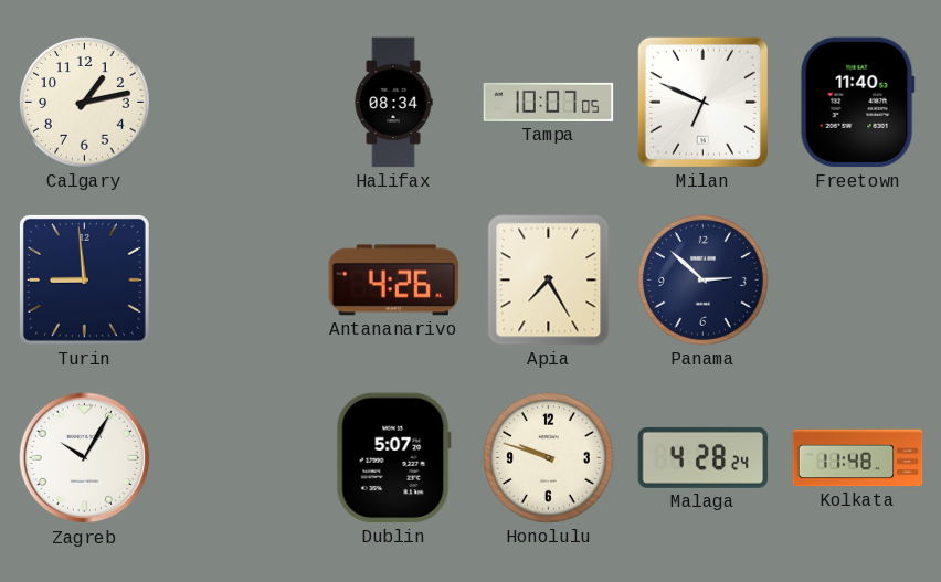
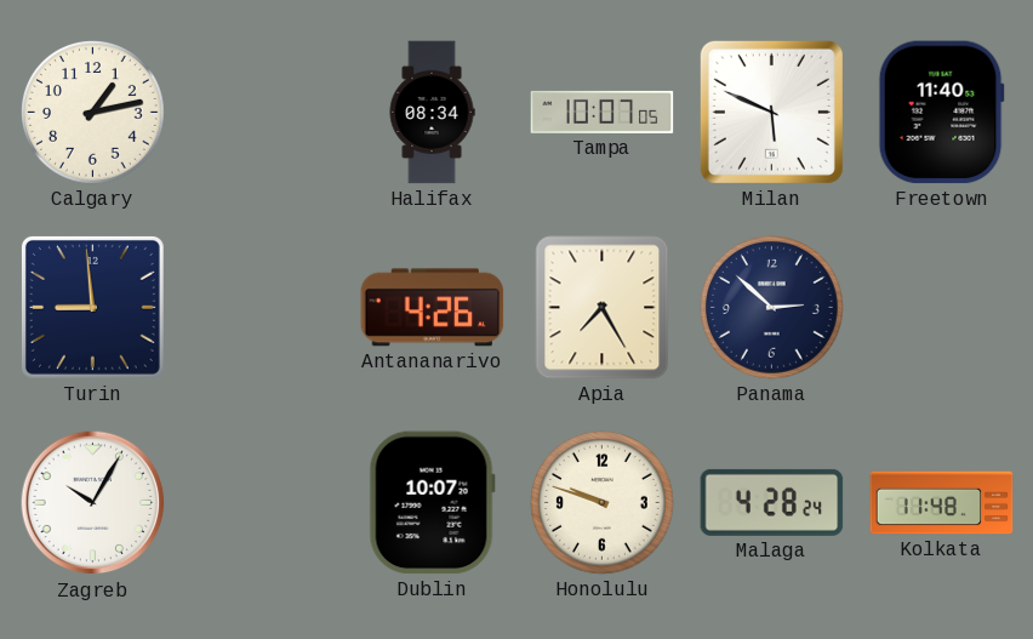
Milan: 6:49 -> 5:49
Dublin: 5:07 -> 10:07
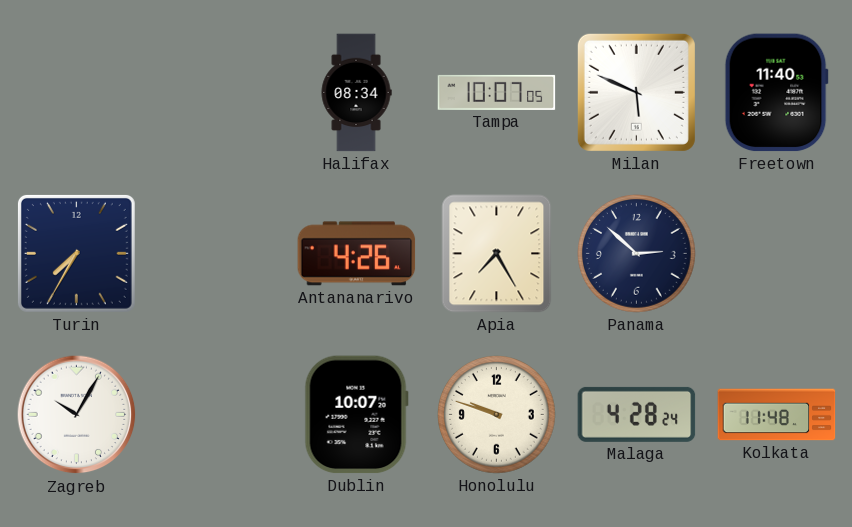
Calgary: 1:13 -> none
Turin: 8:59 -> 7:35
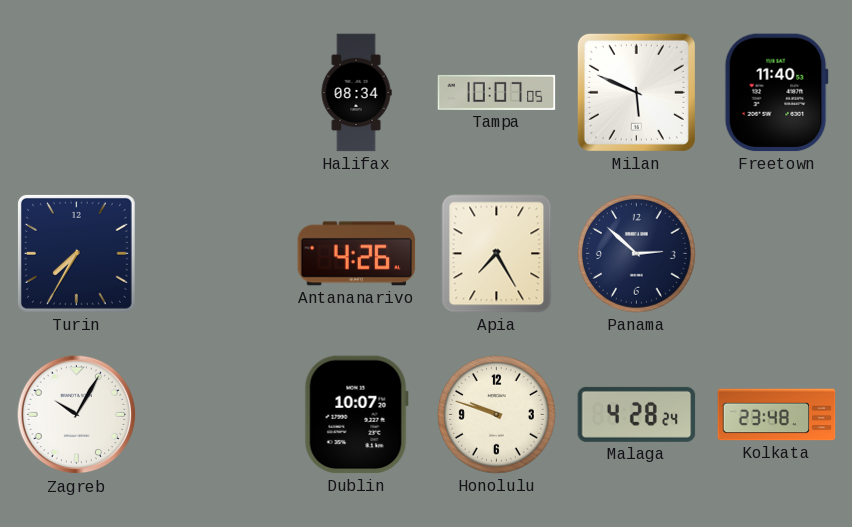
Kolkata: 11:48 -> 23:48
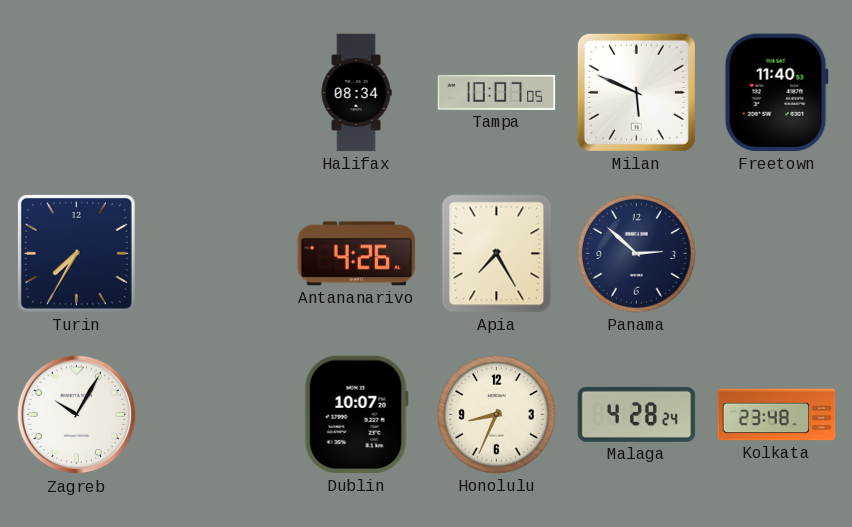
Honolulu: 9:48 -> 8:34
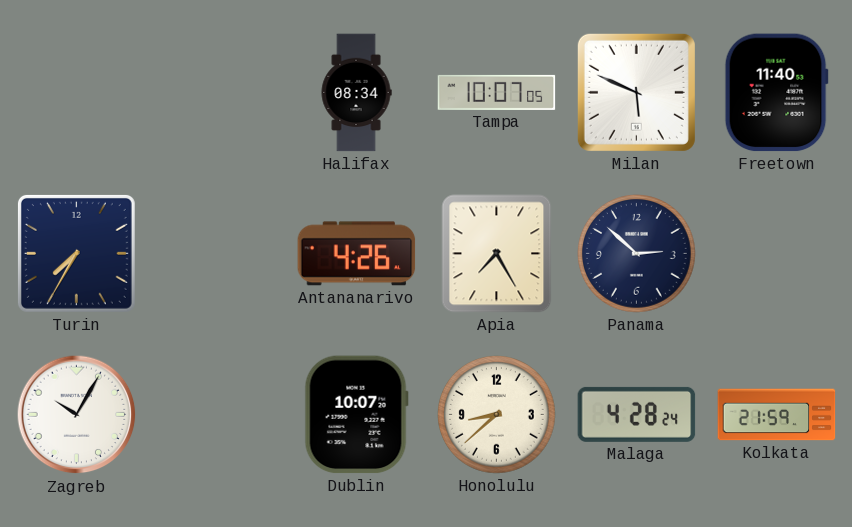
Honolulu: 8:34 -> 8:38
Kolkata: 23:48 -> 21:59
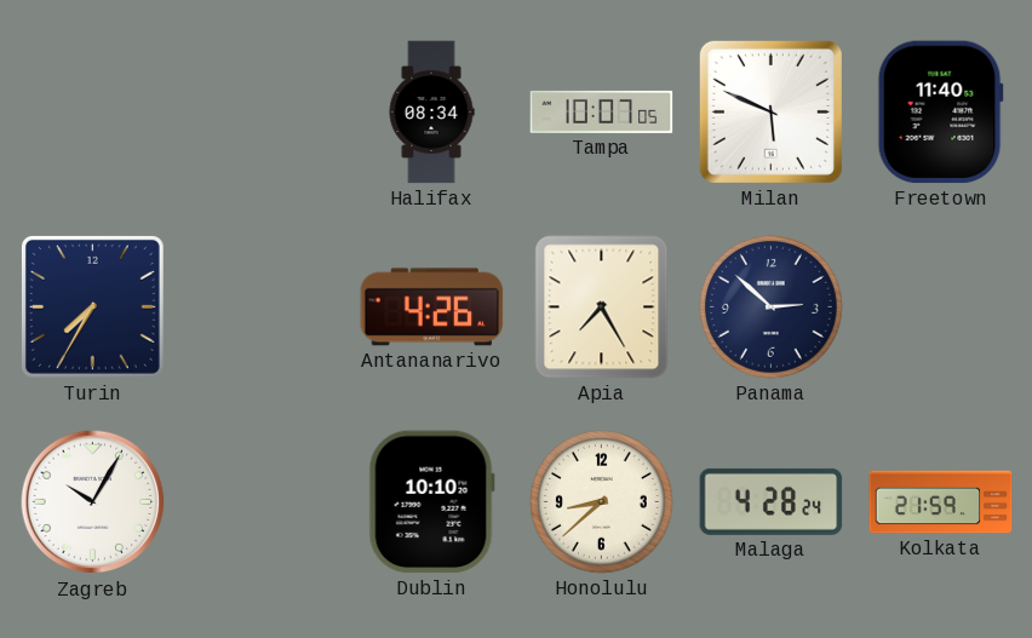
Dublin: 10:07 -> 10:10
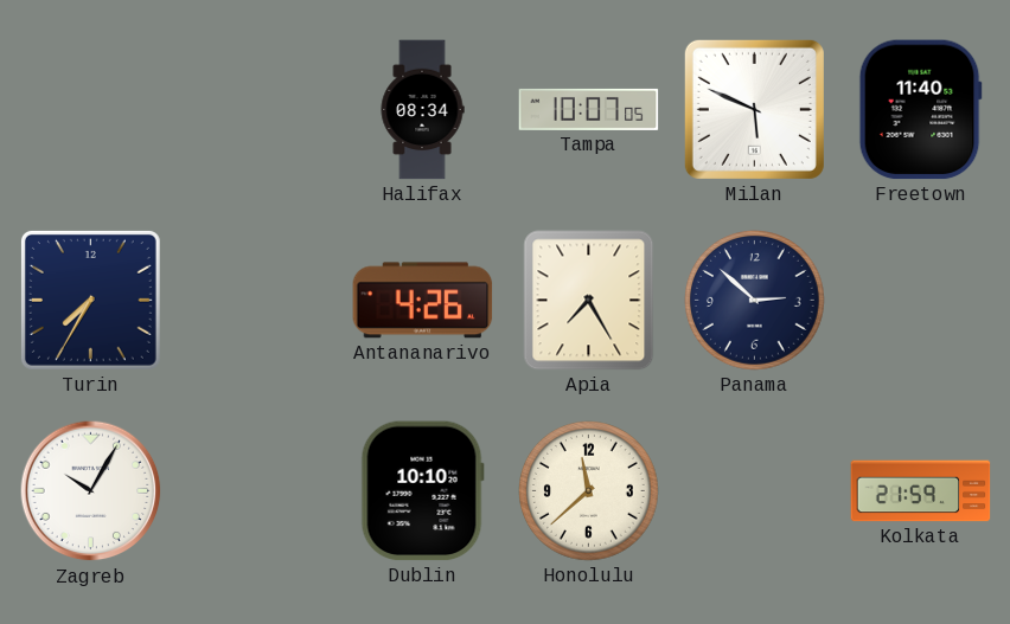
Honolulu: 8:38 -> 11:38
Malaga: 4:28 -> none
